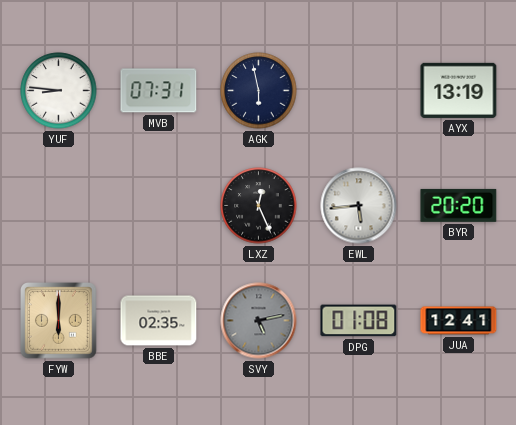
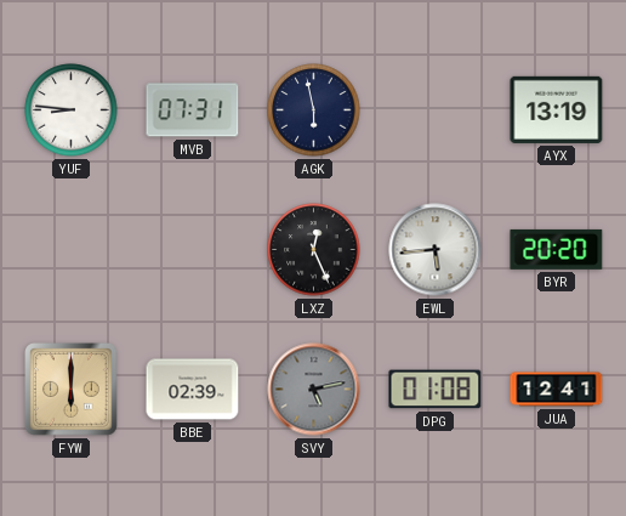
BBE: 02:35 -> 02:39
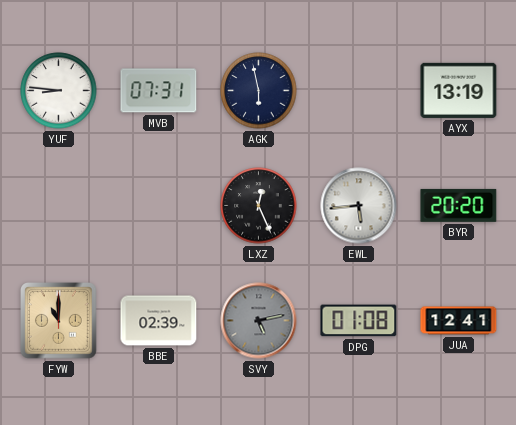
FYW: 6:00 -> 11:00
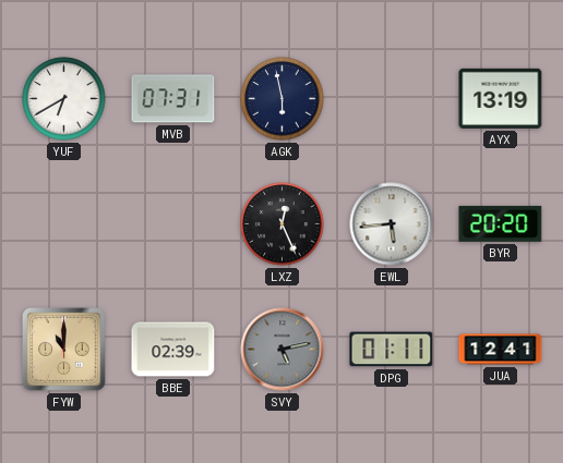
YUF: 8:46 -> 6:40
DPG: 01:08 -> 01:11
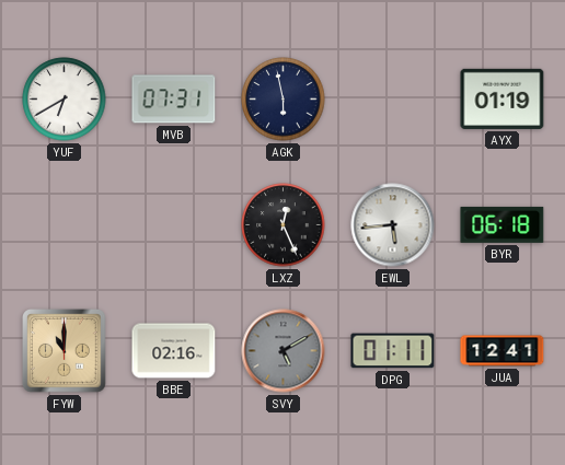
AYX: 13:19 -> 01:19
BYR: 20:20 -> 06:18
BBE: 02:39 -> 02:16
SVY: 5:13 -> 5:10
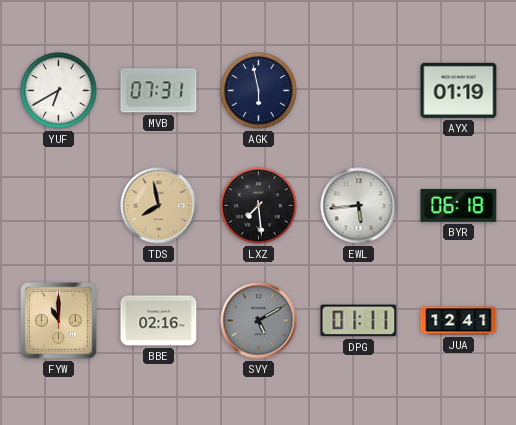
TDS: none -> 7:58
LXZ: 12:26 -> 7:29
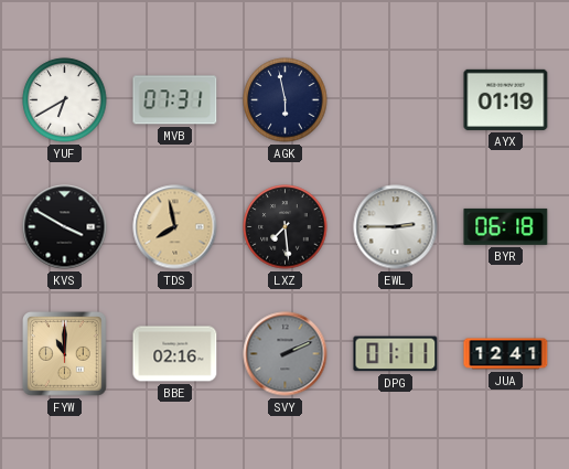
KVS: none -> 3:50
EWL: 5:44 -> 2:45
SVY: 5:10 -> 2:11
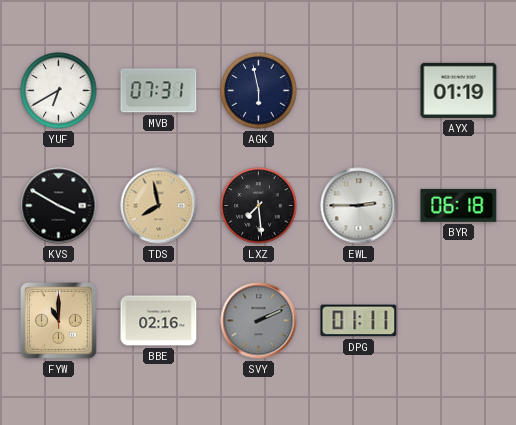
JUA: 12:41 -> none
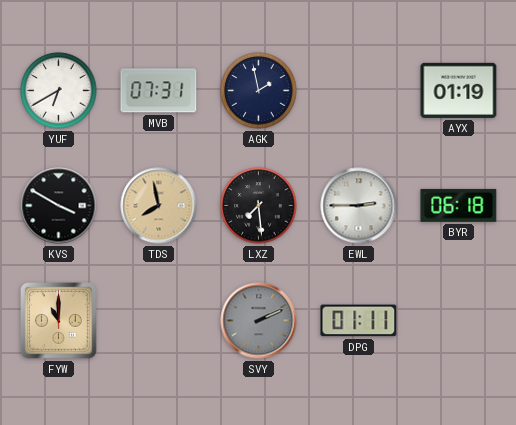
AGK: 5:58 -> 1:58
BBE: 02:16 -> none
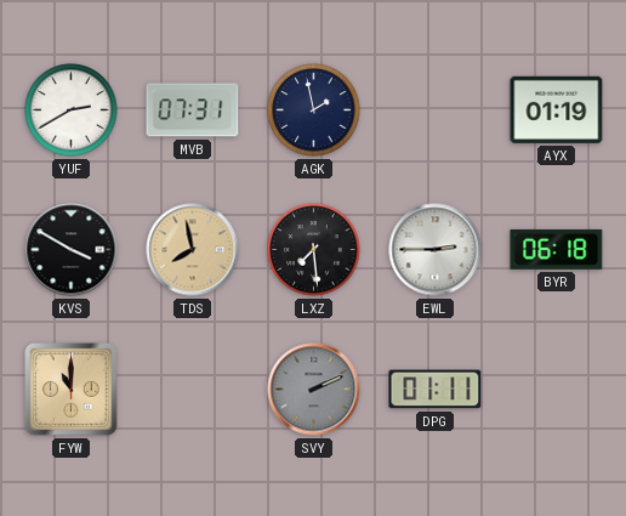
YUF: 6:40 -> 2:40
